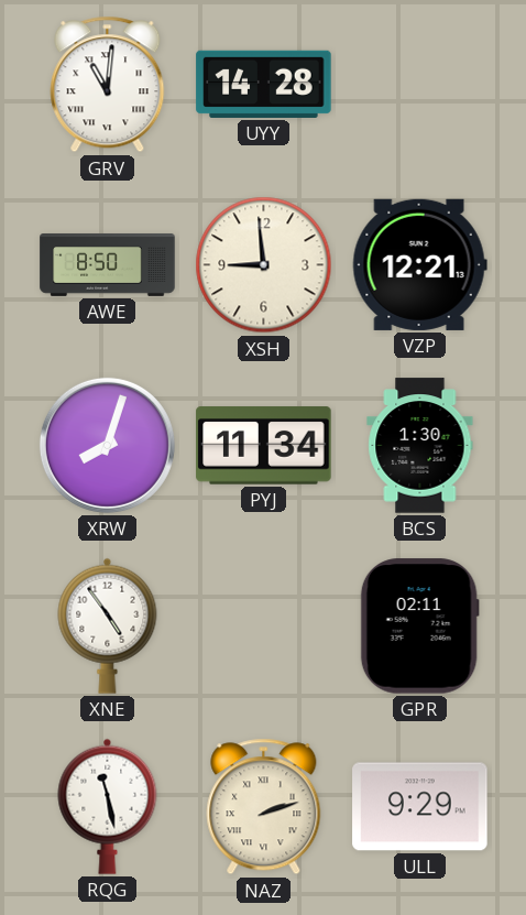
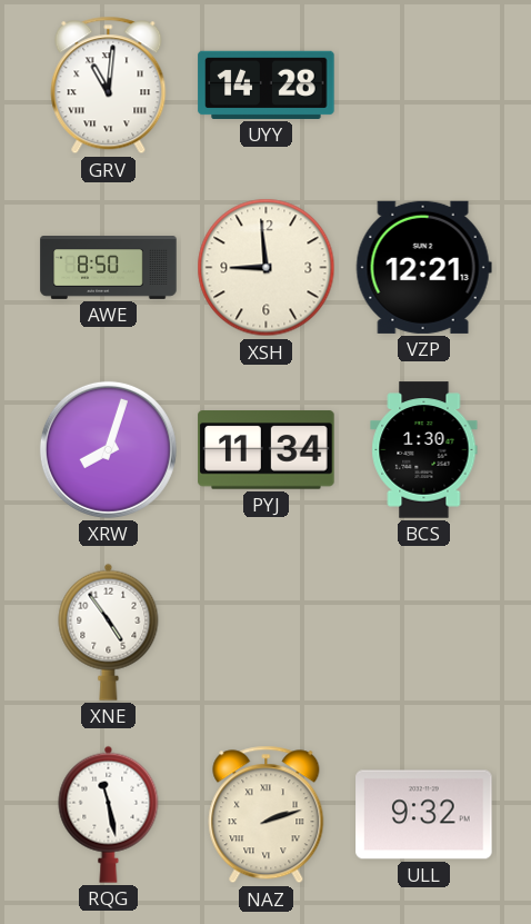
GPR: 02:11 -> none
ULL: 9:29 -> 9:32
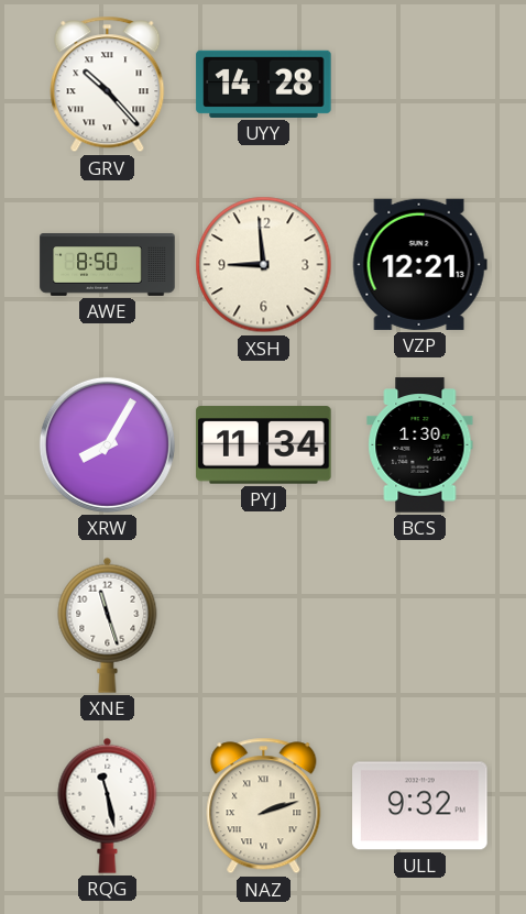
GRV: 11:01 -> 10:23
XRW: 8:03 -> 8:05
XNE: 4:54 -> 11:27
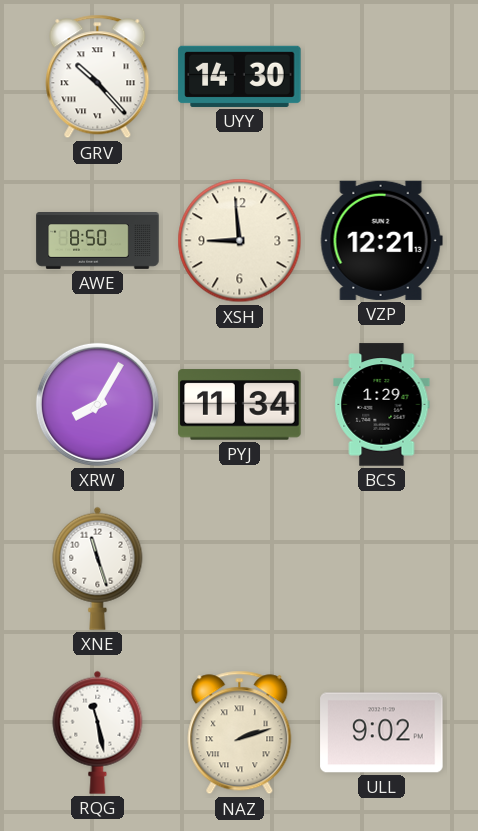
UYY: 14:28 -> 14:30
BCS: 1:30 -> 1:29
ULL: 9:32 -> 9:02
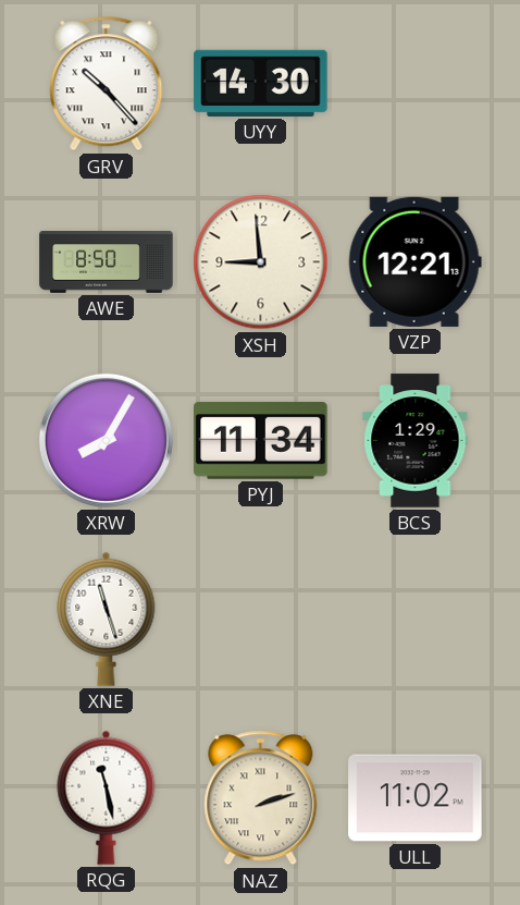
ULL: 9:02 -> 11:02
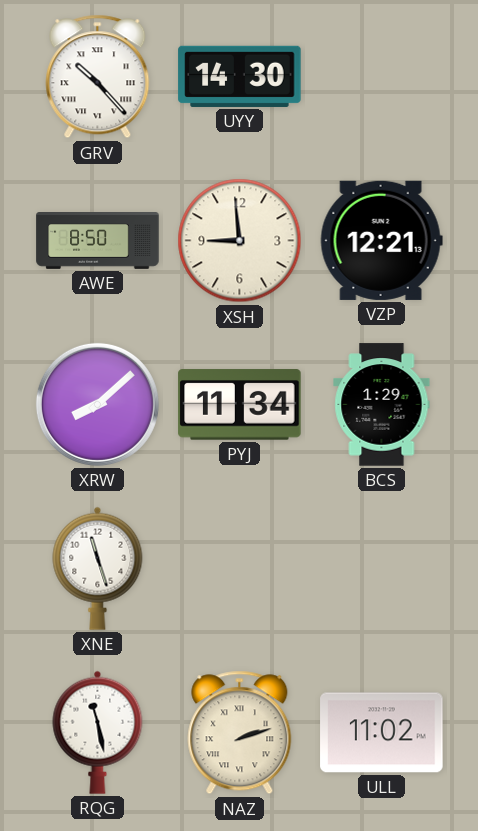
XRW: 8:05 -> 8:08
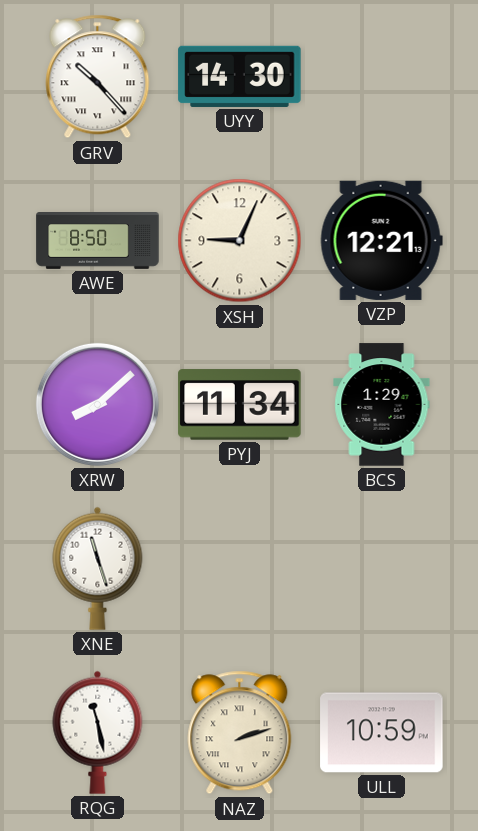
XSH: 8:59 -> 9:04
ULL: 11:02 -> 10:59
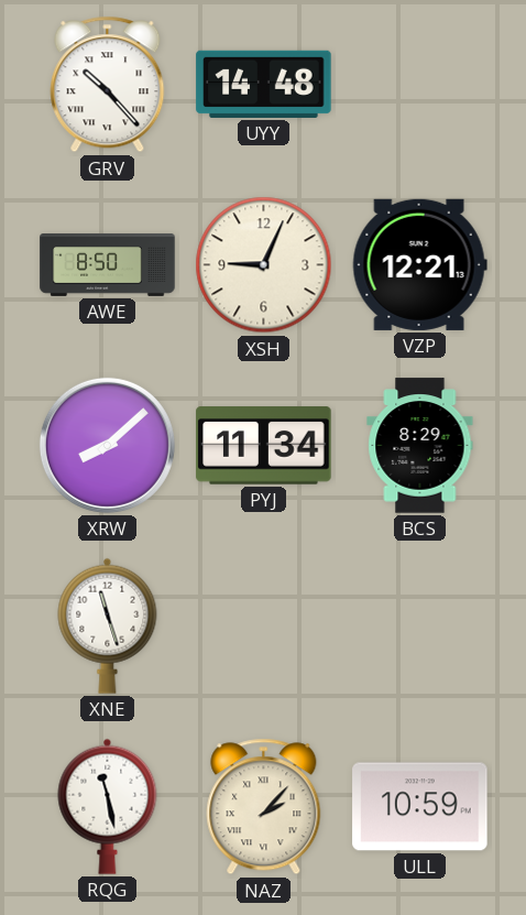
UYY: 14:30 -> 14:48
BCS: 1:29 -> 8:29
NAZ: 2:12 -> 2:07
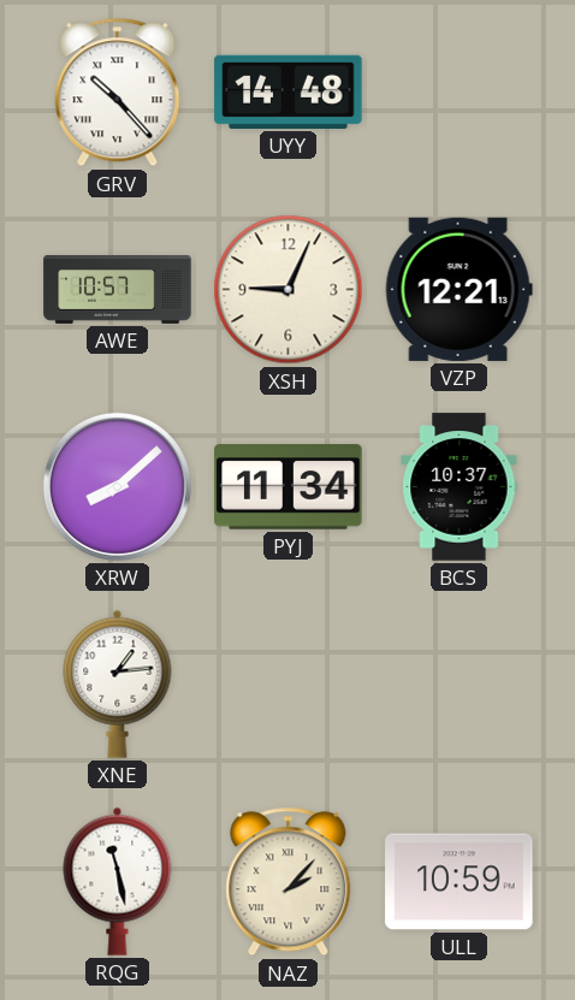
AWE: 8:50 -> 10:57
BCS: 8:29 -> 10:37
XNE: 11:27 -> 1:14
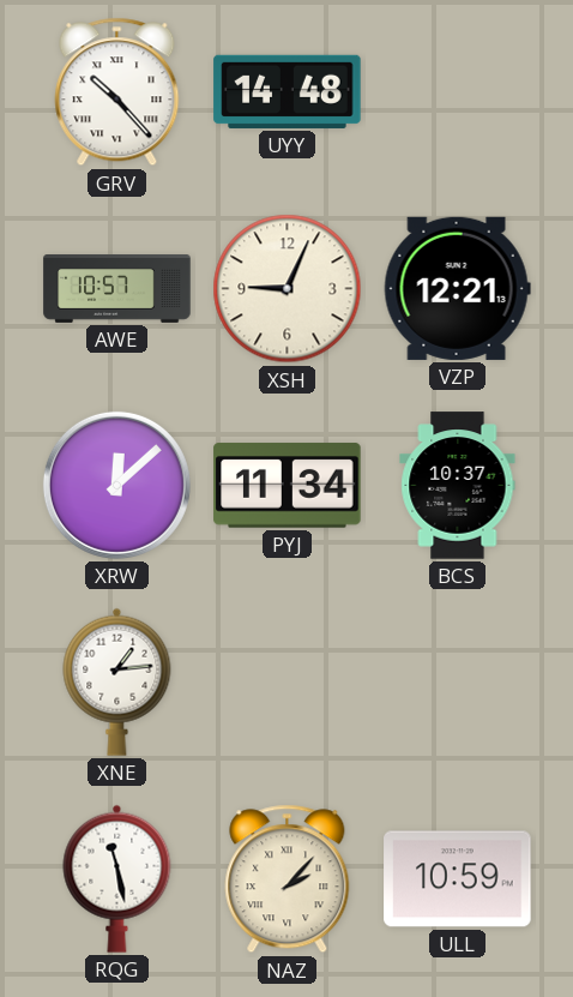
XRW: 8:08 -> 12:08
